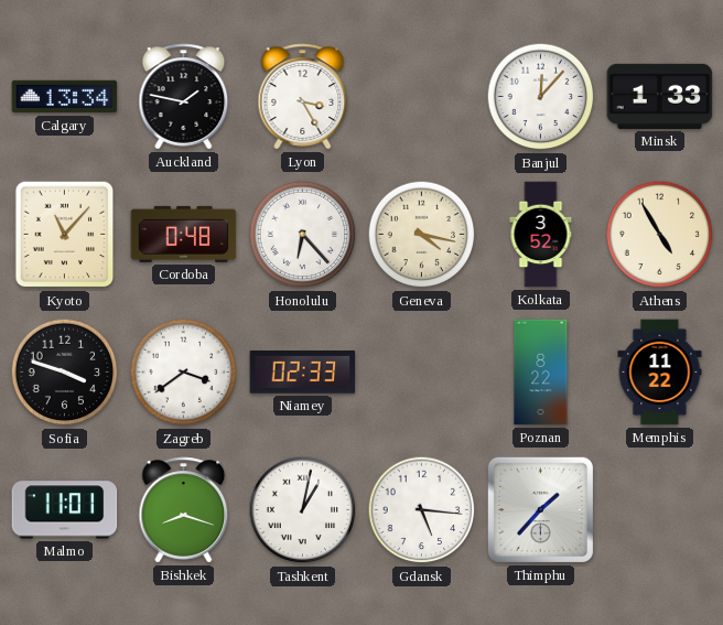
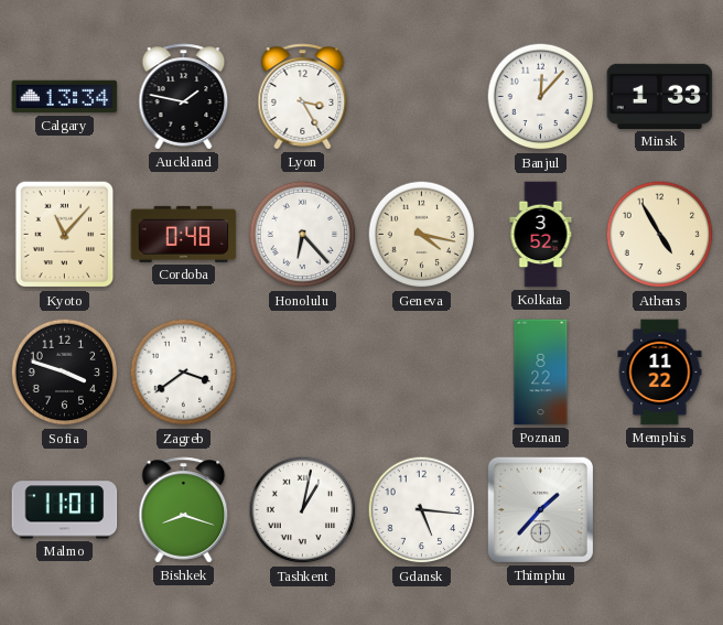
Niamey: 02:33 -> none
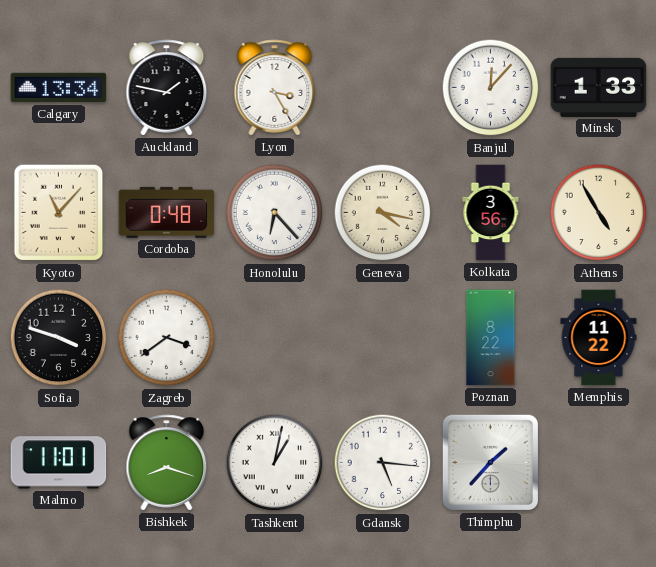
Kolkata: 3:52 -> 3:56
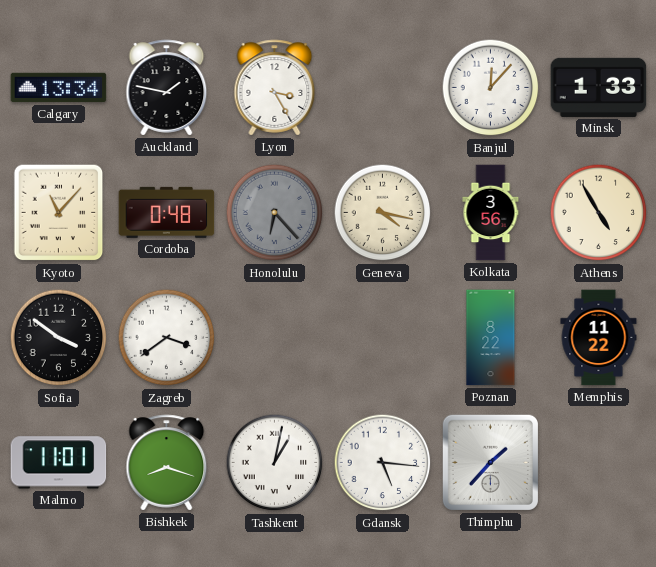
Honolulu dial: white -> grey
Sofia: 3:48 -> 3:51
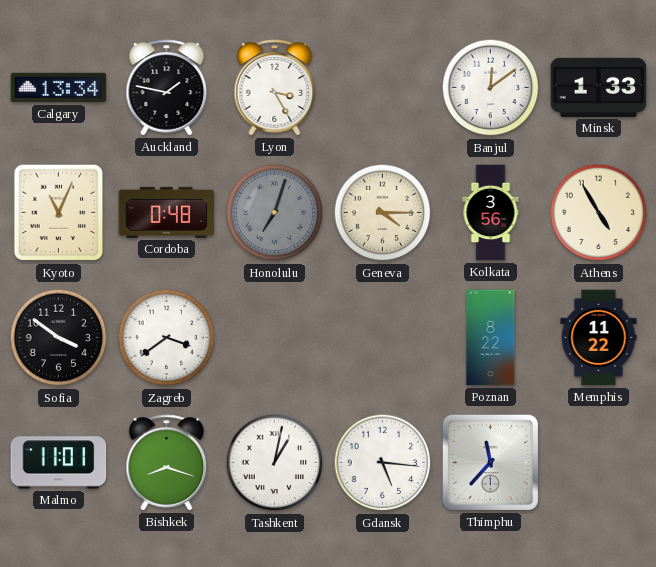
Banjul: 12:07 -> 12:09
Kyoto: 11:07 -> 11:04
Honolulu: 6:23 -> 7:03
Geneva: 4:17 -> 4:15
Thimphu: 1:37 -> 11:37
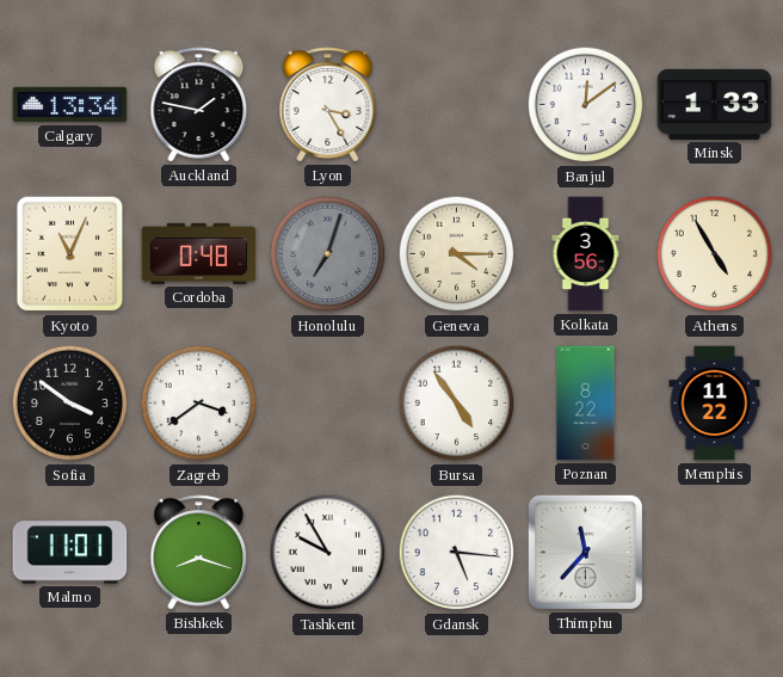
Bursa: none -> 4:54
Tashkent: 1:02 -> 9:55
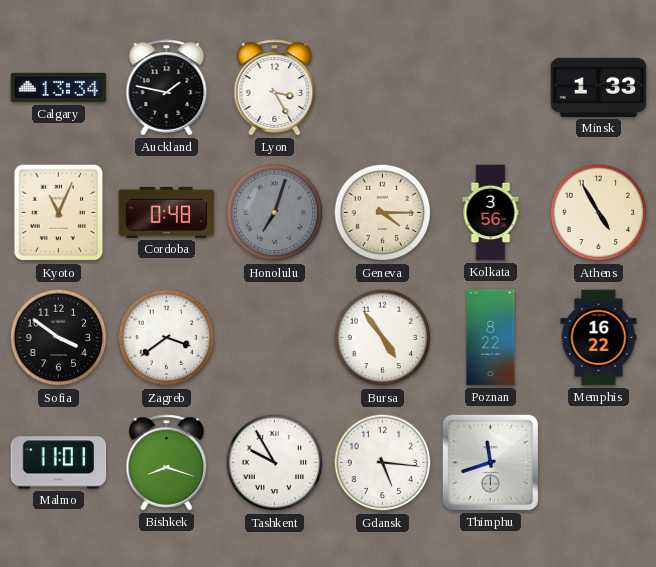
Banjul: 12:09 -> none
Memphis: 11:22 -> 16:22
Thimphu: 11:37 -> 11:42
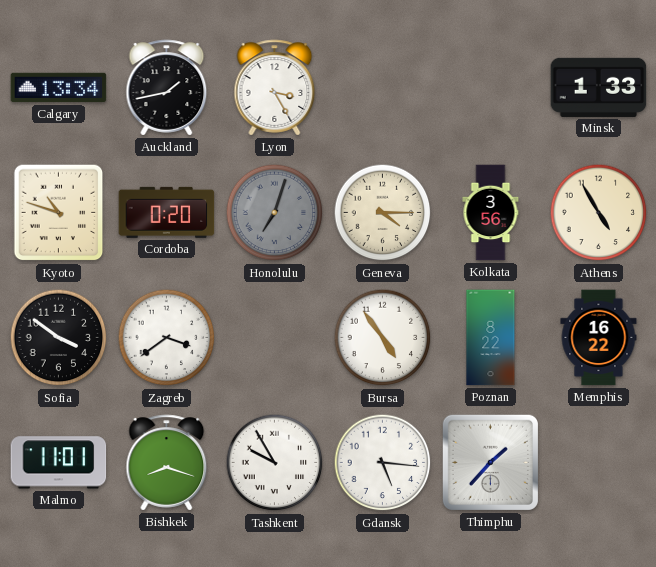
Auckland: 1:47 -> 1:43
Kyoto: 11:04 -> 10:48
Cordoba: 0:48 -> 0:20
Thimphu: 11:42 -> 1:37
